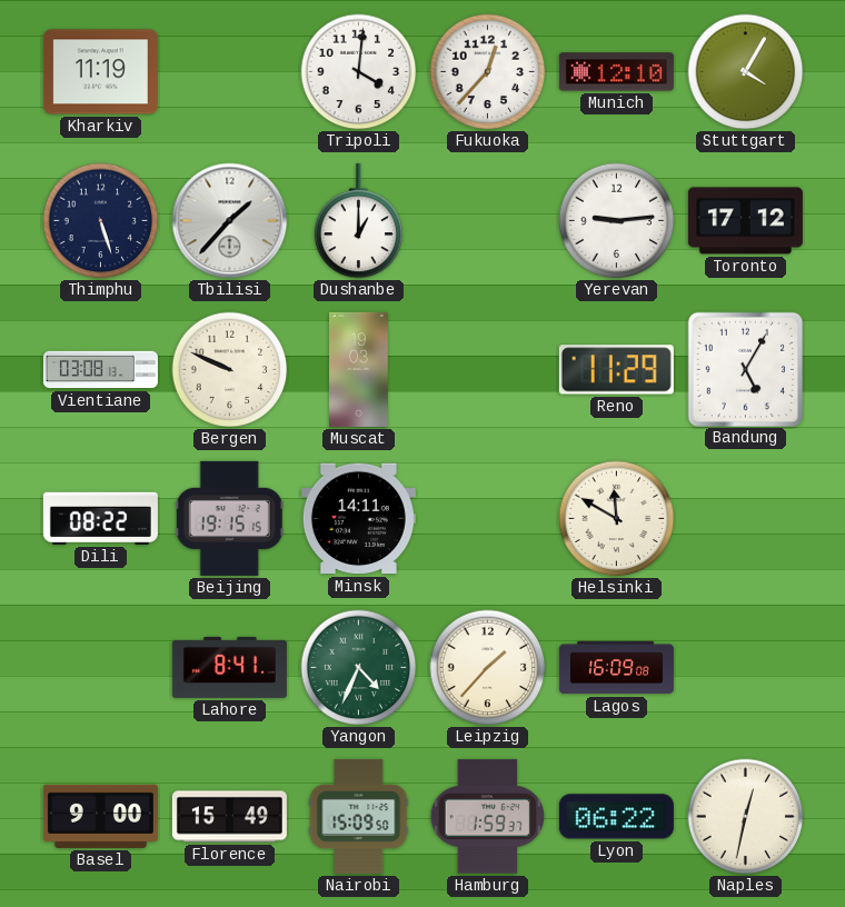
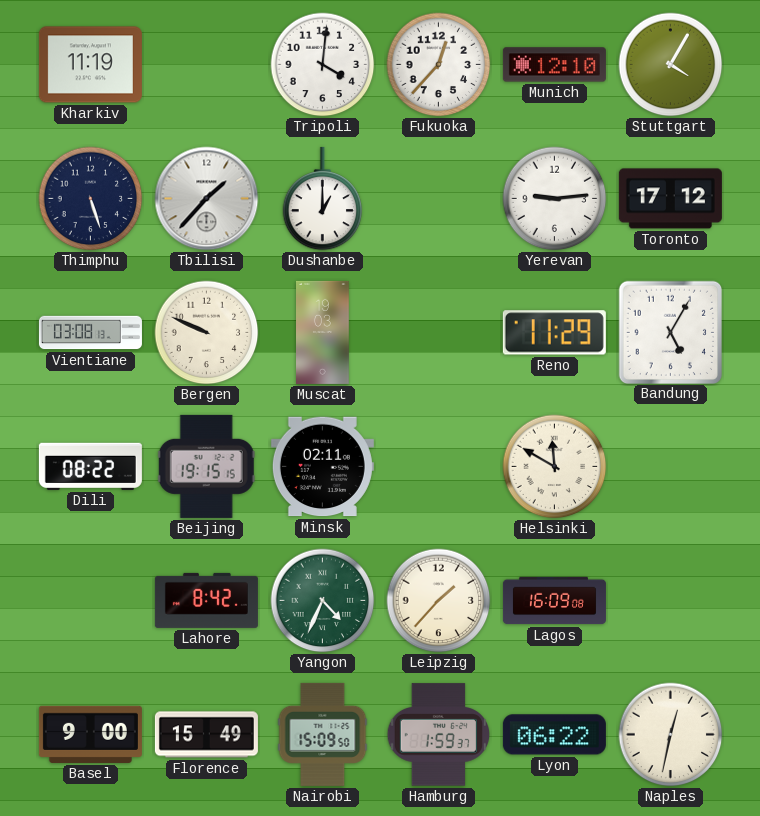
Minsk: 14:11 -> 02:11
Lahore: 8:41 -> 8:42
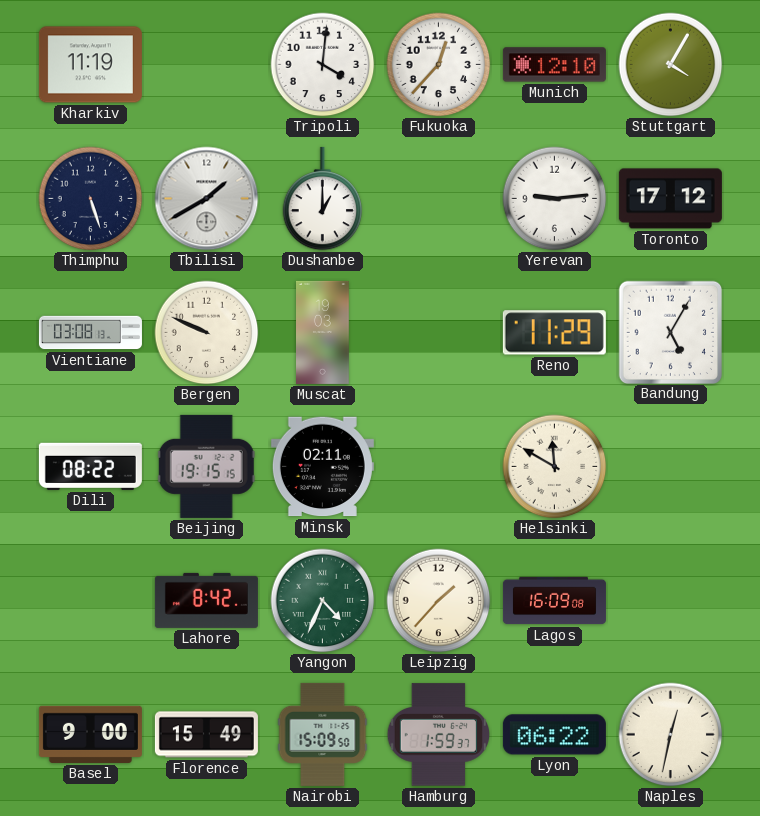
Tbilisi: 1:37 -> 1:40
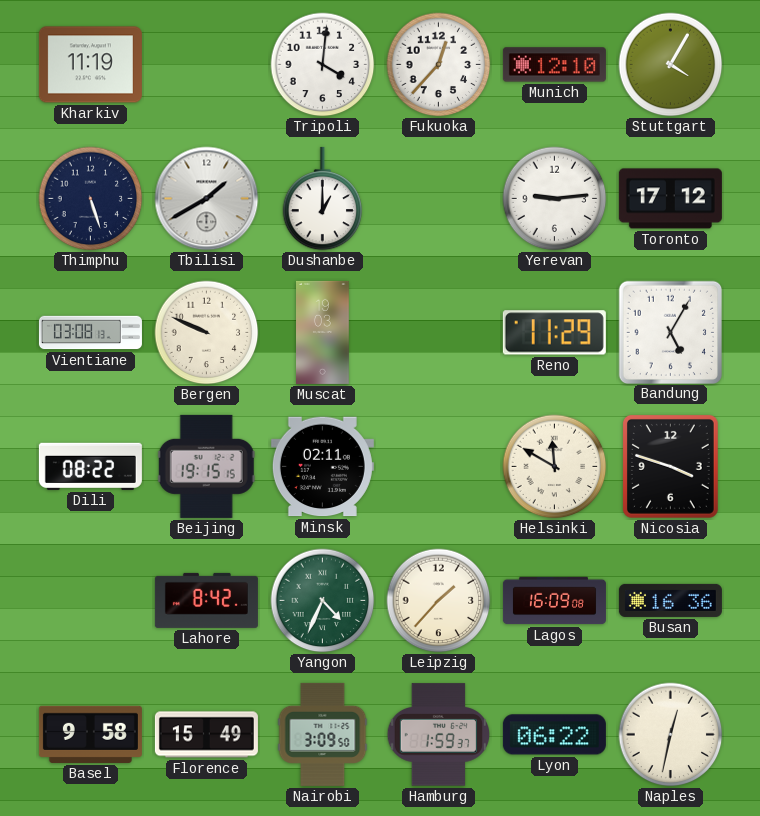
Nicosia: none -> 3:48
Busan: none -> 16:36
Basel: 9:00 -> 9:58
Nairobi: 15:09 -> 3:09
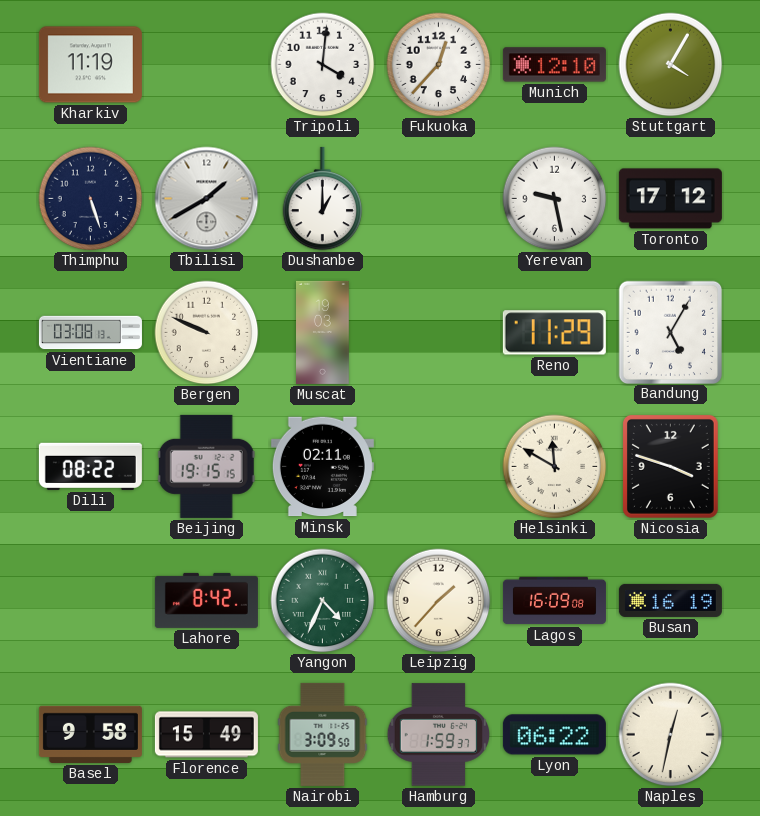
Yerevan: 9:14 -> 9:28
Busan: 16:36 -> 16:19
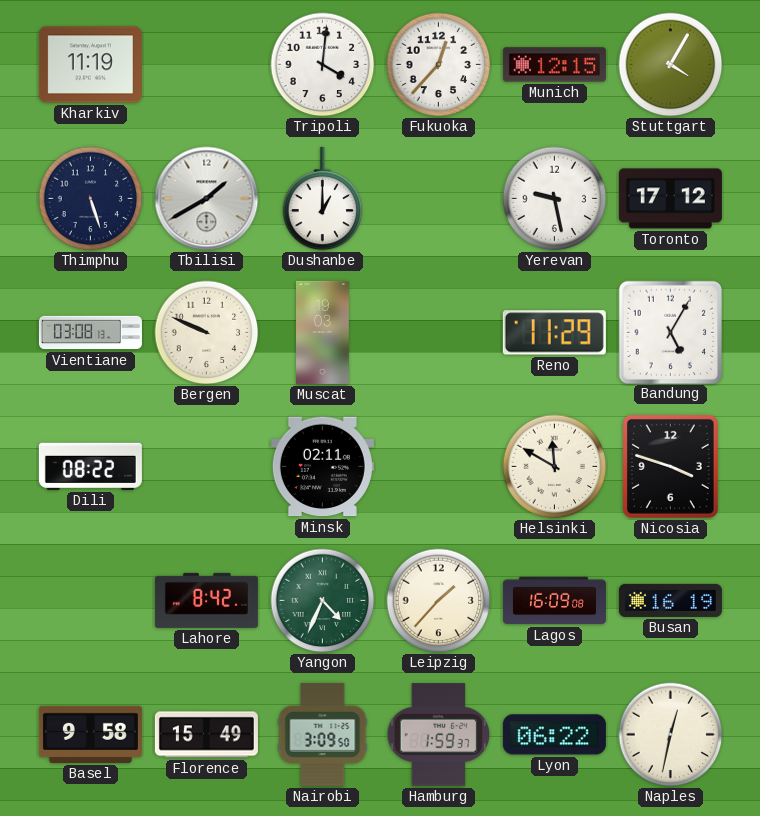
Munich: 12:10 -> 12:15
Beijing: 19:15 -> none
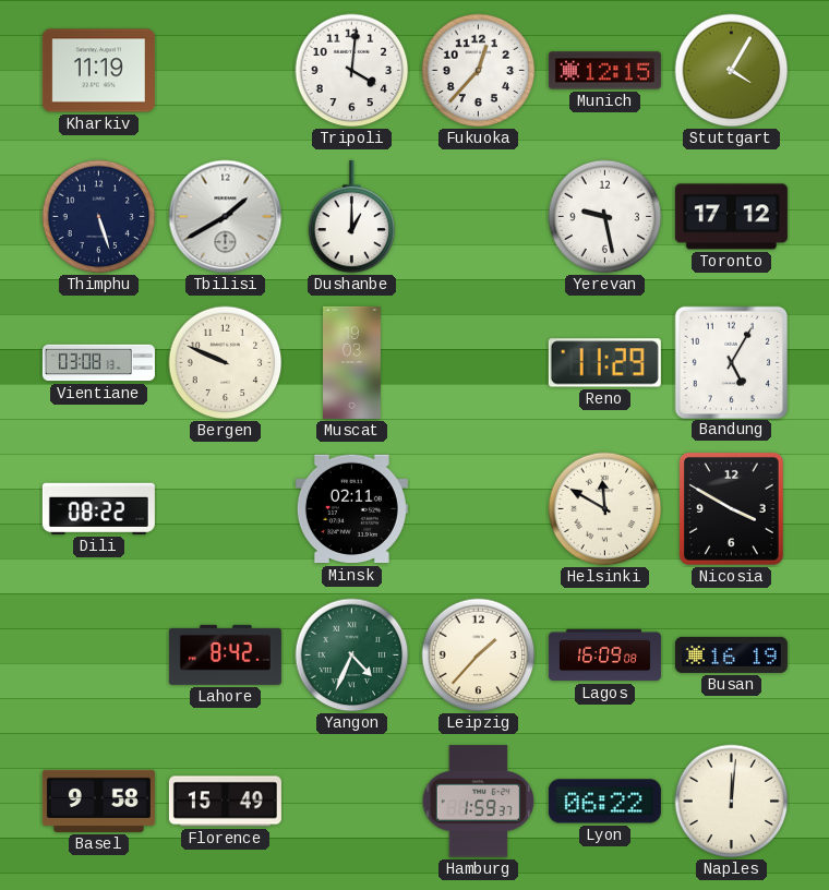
Nicosia: 3:48 -> 3:50
Nairobi: 3:09 -> none
Naples: 12:32 -> 12:01
